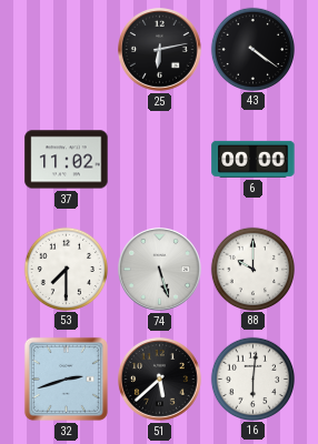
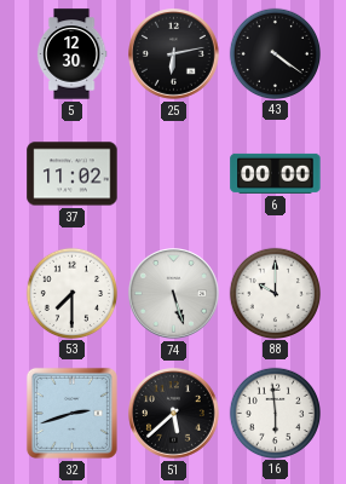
5: none -> 12:30
16: 6:01 -> 5:59
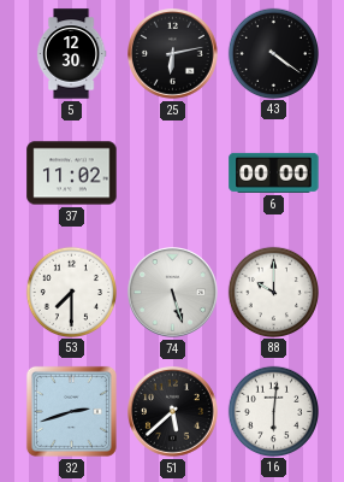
16: 5:59 -> 6:01
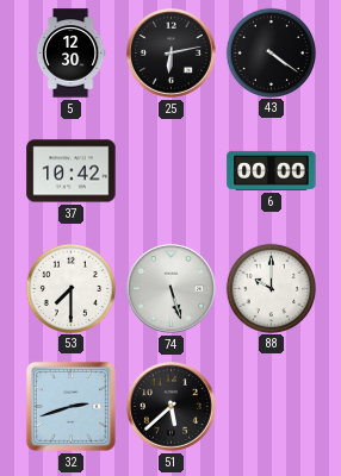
37: 11:02 -> 10:42
16: 6:01 -> none
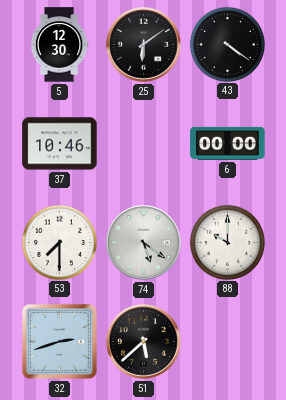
25: 6:13 -> 6:09
37: 10:42 -> 10:46
74: 5:27 -> 5:21
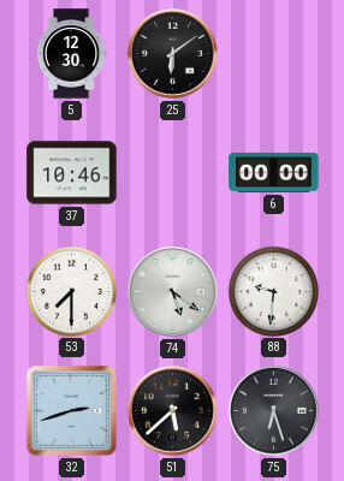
43: 4:21 -> none
88: 10:00 -> 9:31
75: none -> 6:27
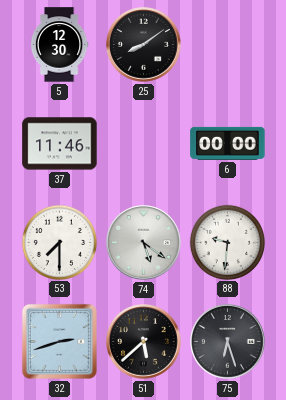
25: 6:09 -> 8:09
37: 10:46 -> 11:46
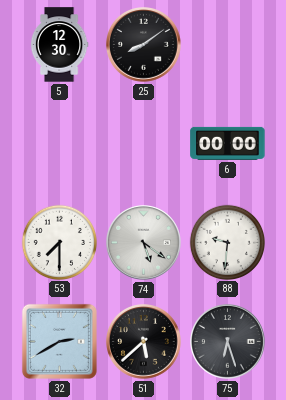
37: 11:46 -> none
32: 2:42 -> 2:40
